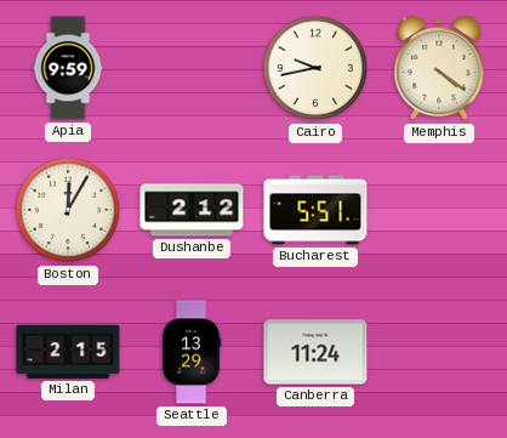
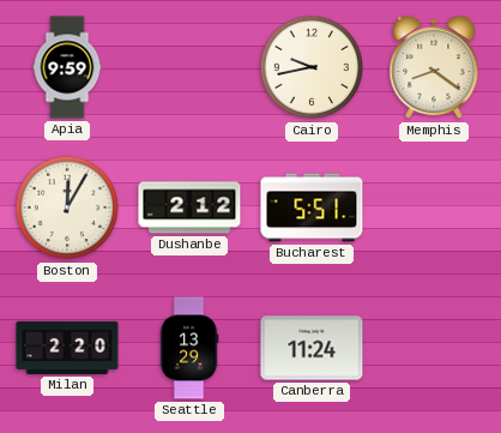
Memphis: 4:21 -> 8:21
Milan: 2:15 -> 2:20
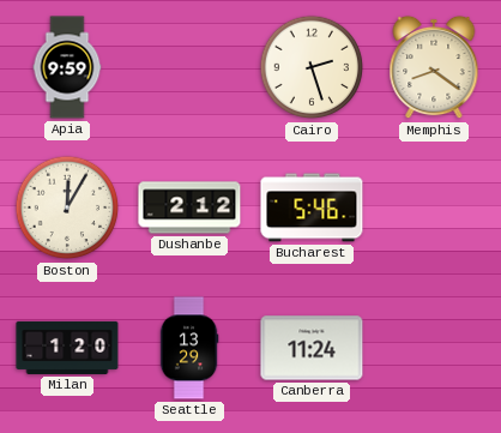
Cairo: 9:43 -> 2:27
Bucharest: 5:51 -> 5:46
Milan: 2:20 -> 1:20
